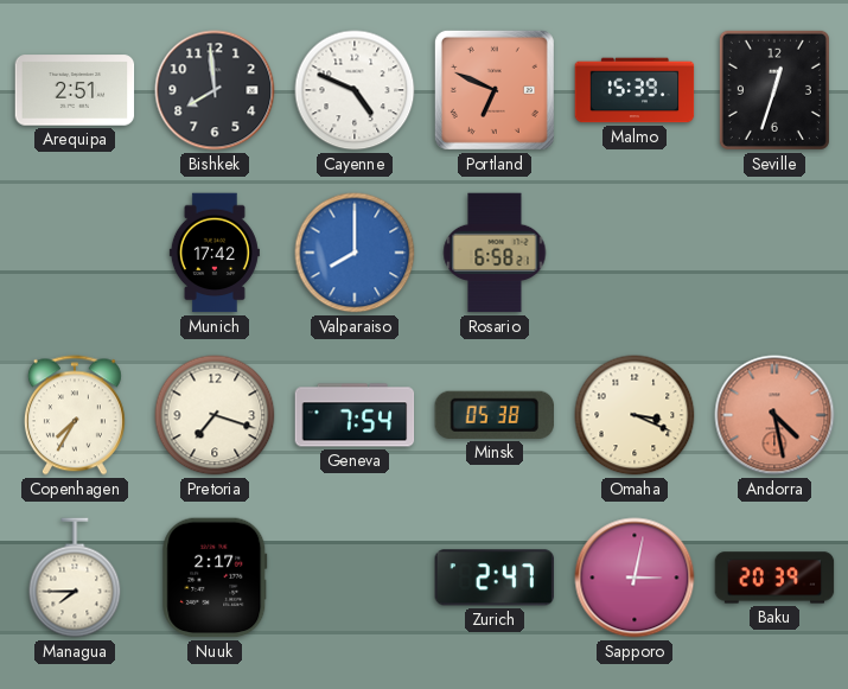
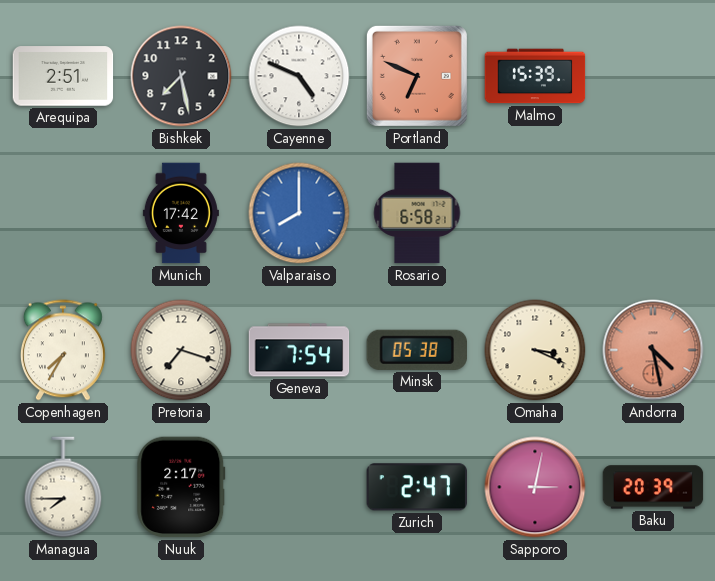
Bishkek: 7:59 -> 7:28
Seville: 12:33 -> none
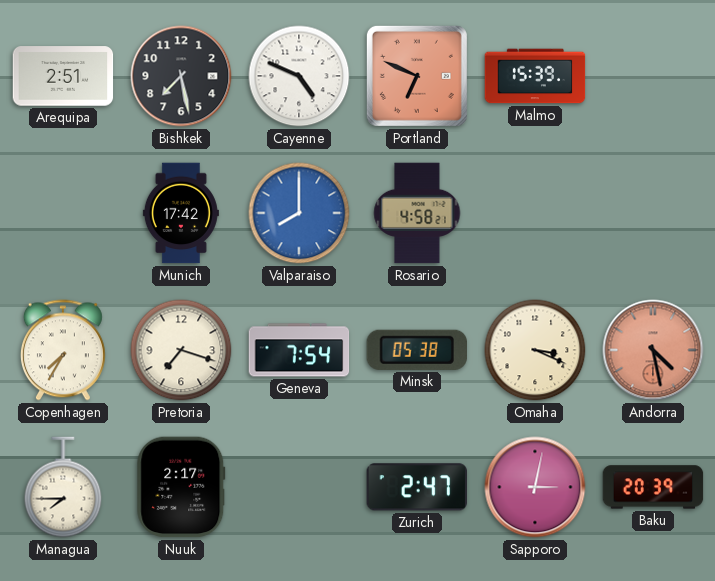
Rosario: 6:58 -> 4:58
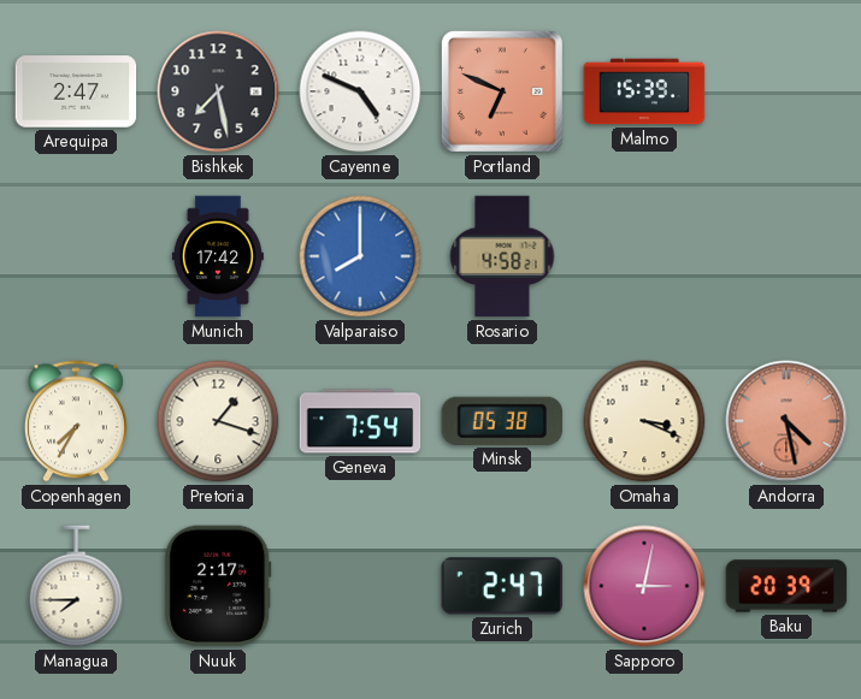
Arequipa: 2:51 -> 2:47
Pretoria: 7:18 -> 1:18
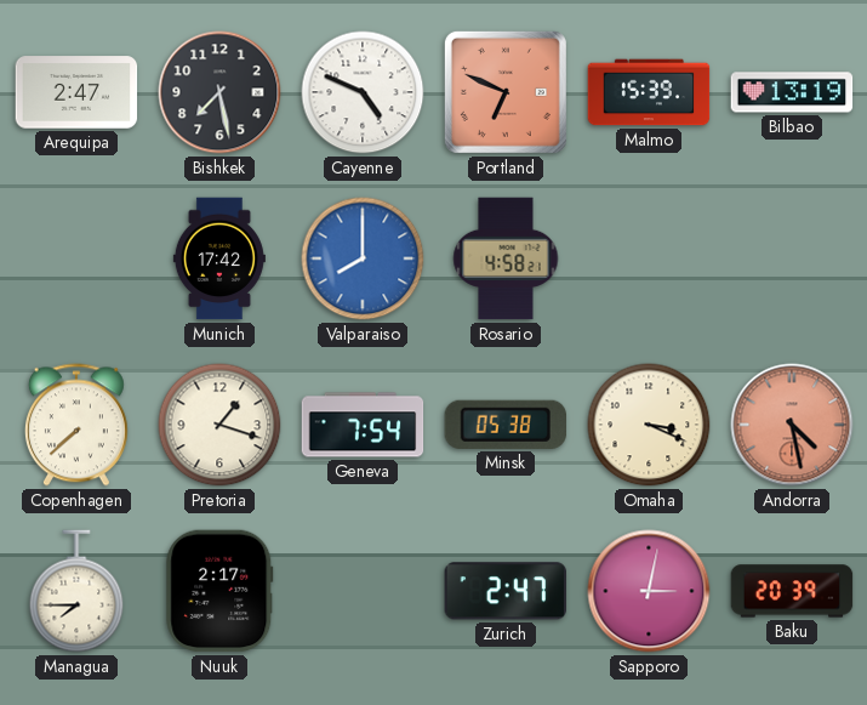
Bilbao: none -> 13:19
Copenhagen: 7:35 -> 7:38
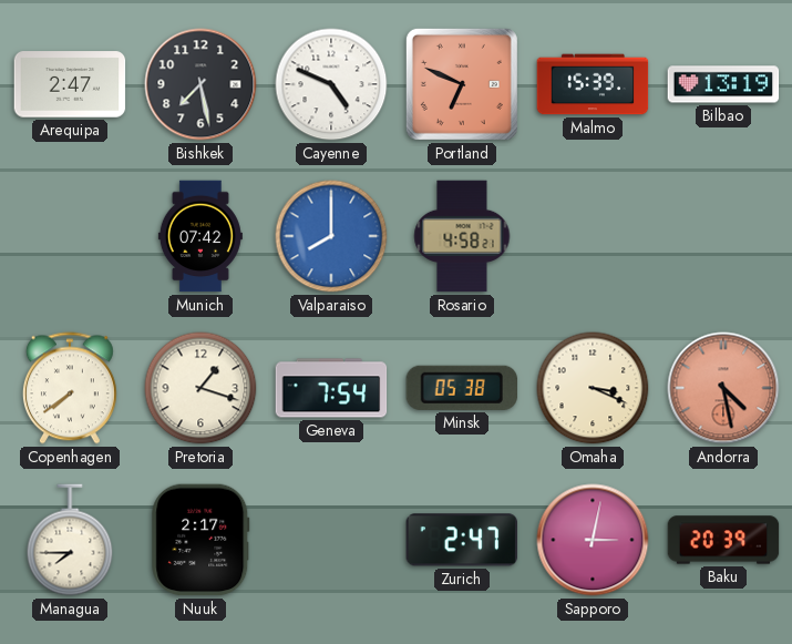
Munich: 17:42 -> 07:42
Copenhagen: 7:38 -> 7:39
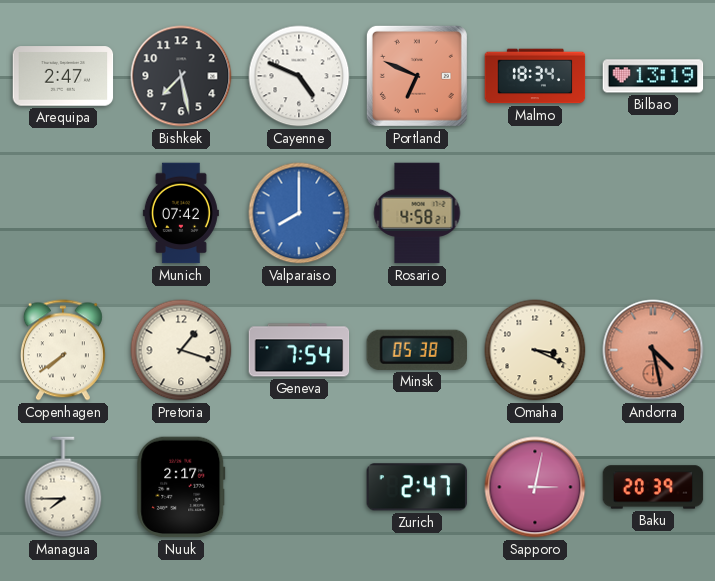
Malmo: 15:39 -> 18:34
